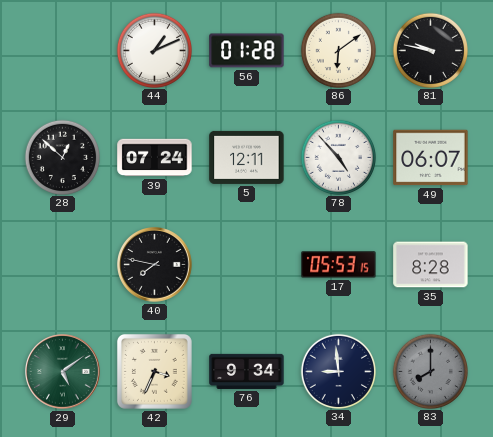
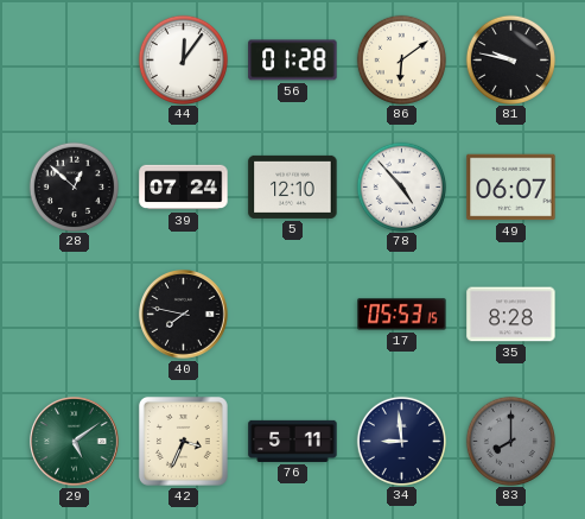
44: 1:11 -> 12:06
5: 12:11 -> 12:10
76: 9:34 -> 5:11
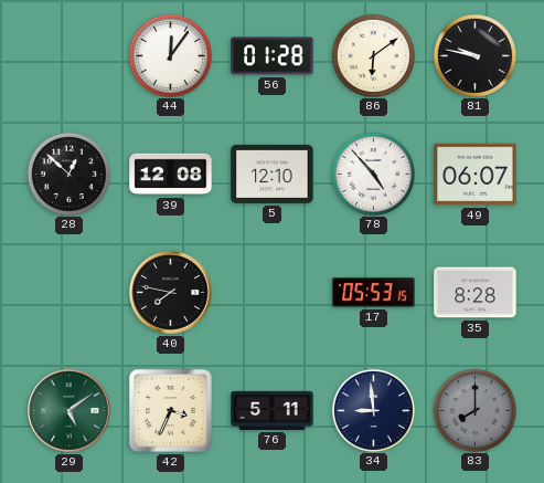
39: 07:24 -> 12:08
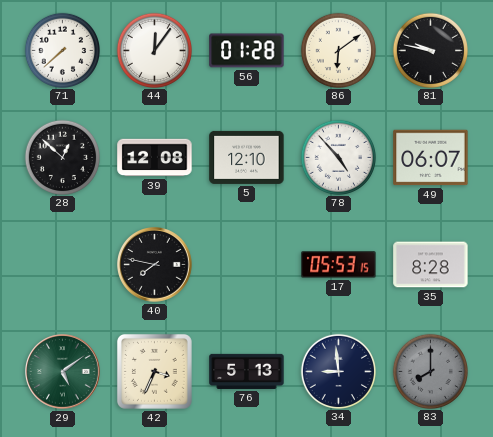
71: none -> 7:38
76: 5:11 -> 5:13
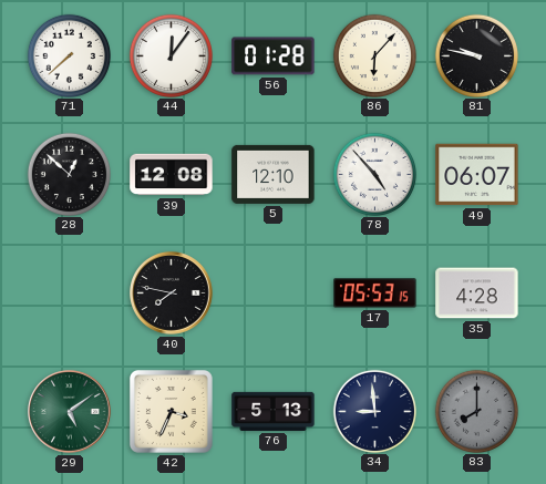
86: 6:09 -> 6:07
35: 8:28 -> 4:28
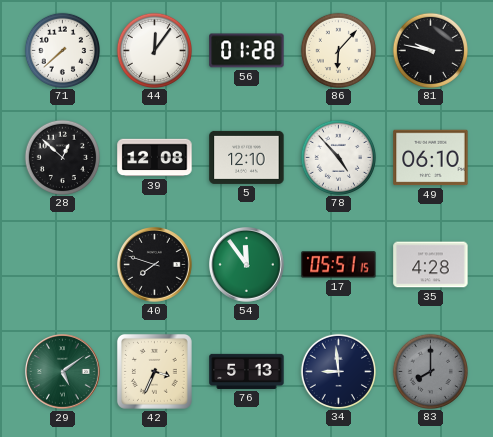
49: 06:07 -> 06:10
40: 7:47 -> 7:48
54: none -> 11:54
17: 05:53 -> 05:51
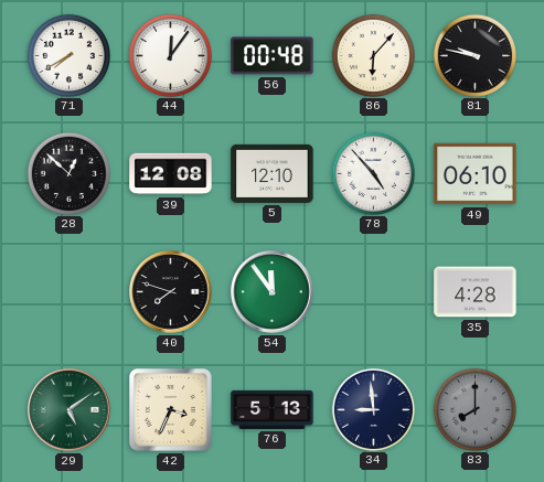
71: 7:38 -> 7:40
56: 01:28 -> 00:48
17: 05:51 -> none
